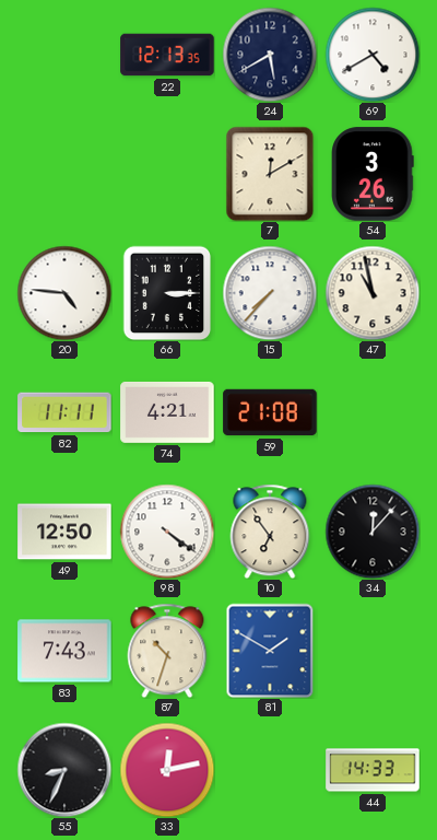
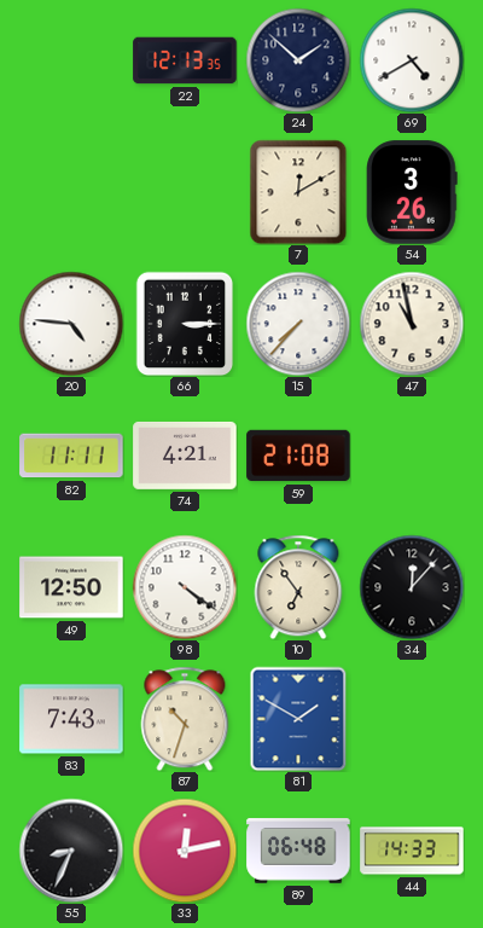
24: 5:40 -> 1:52
89: none -> 06:48
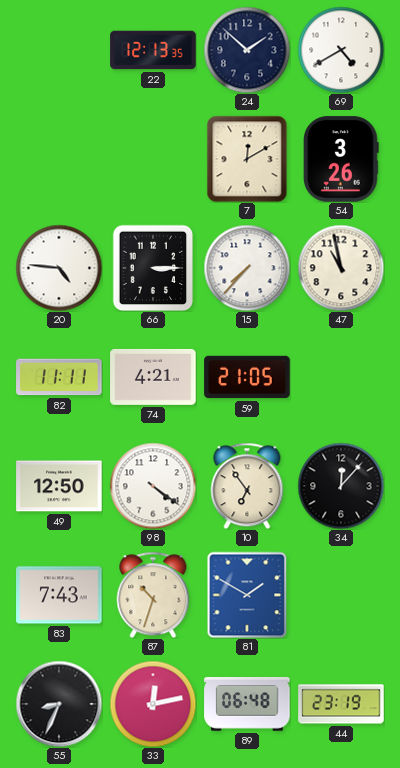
59: 21:08 -> 21:05
44: 14:33 -> 23:19
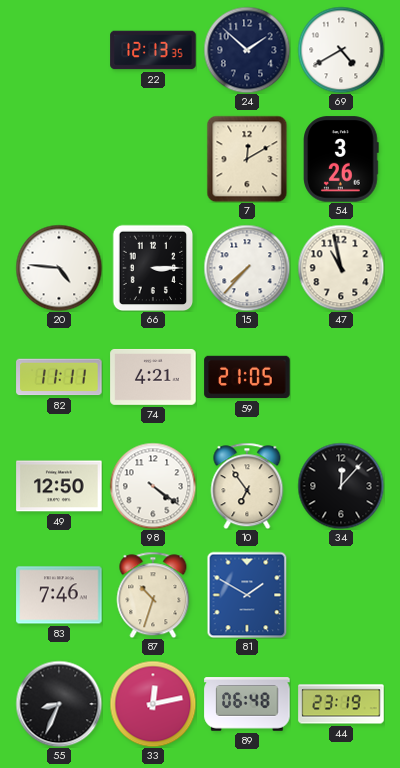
83: 7:43 -> 7:46
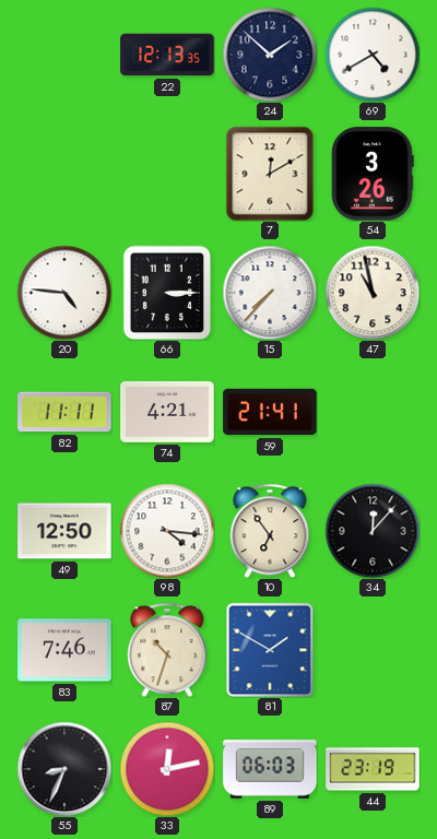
59: 21:05 -> 21:41
98: 4:21 -> 4:16
89: 06:48 -> 06:03
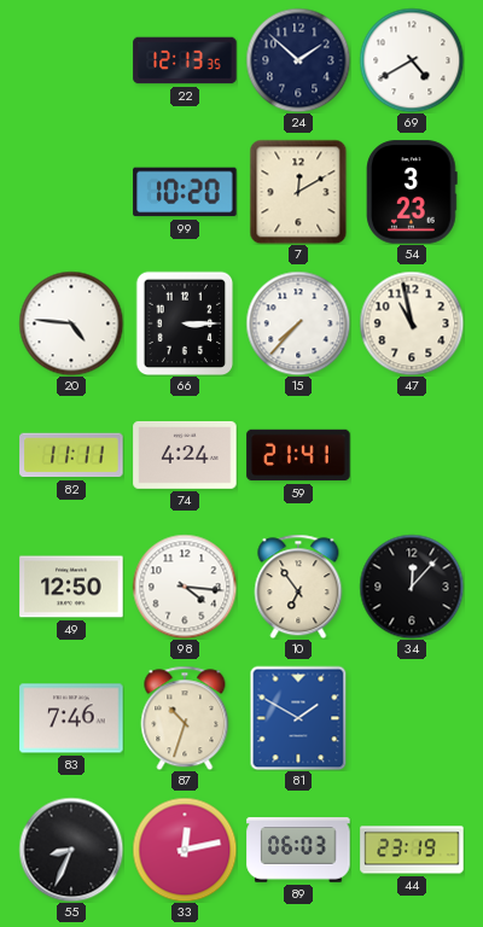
99: none -> 10:20
54: 3:26 -> 3:23
74: 4:21 -> 4:24
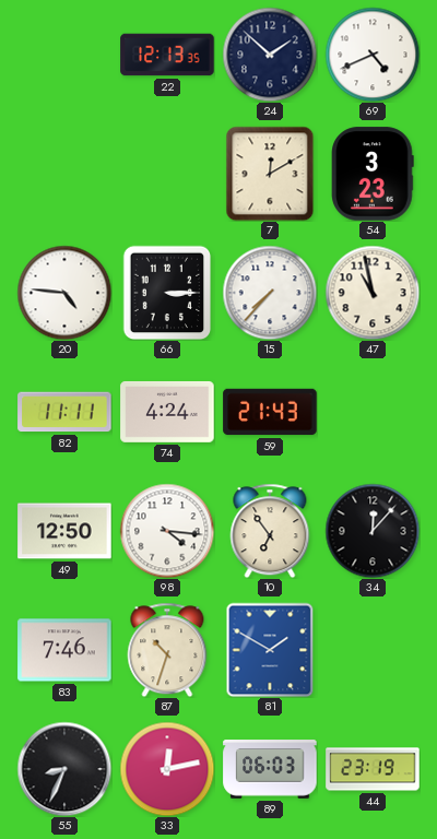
69: 4:40 -> 4:41
99: 10:20 -> none
59: 21:41 -> 21:43
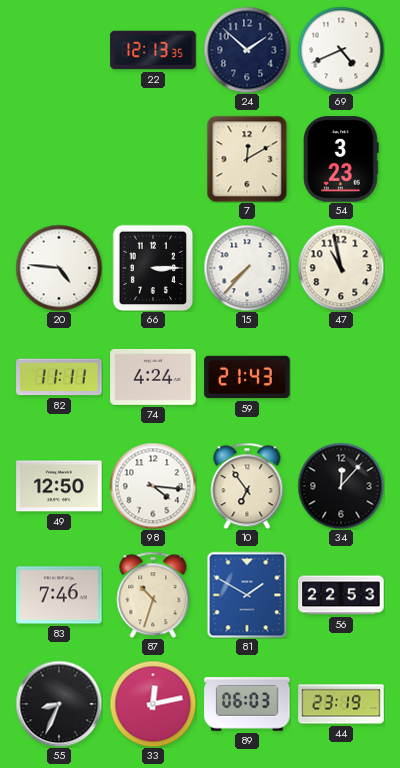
56: none -> 22:53
